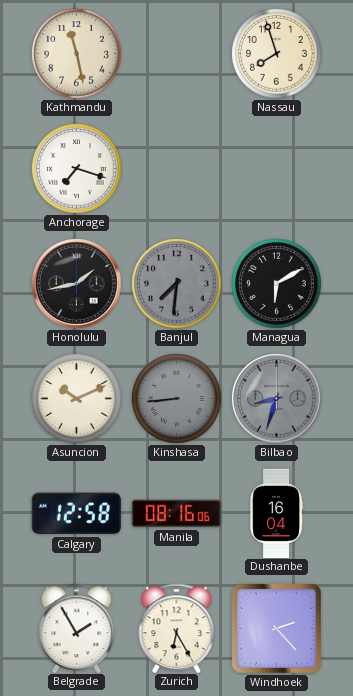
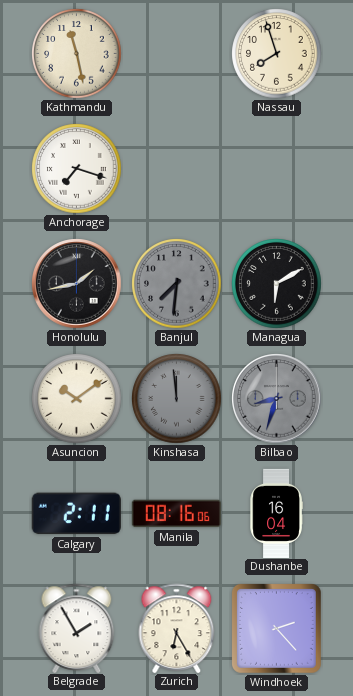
Asuncion: 10:11 -> 10:09
Kinshasa: 8:44 -> 11:59
Calgary: 12:58 -> 2:11
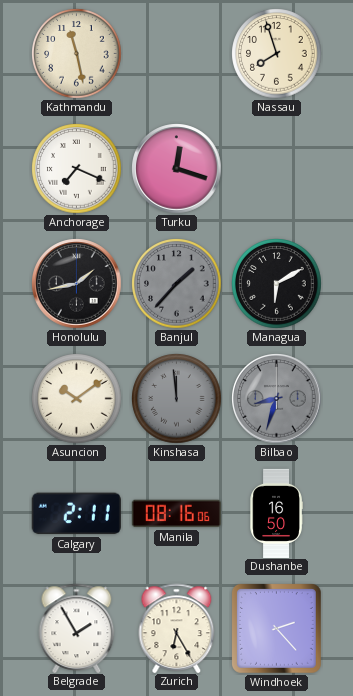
Anchorage: 7:18 -> 7:19
Turku: none -> 12:18
Banjul: 7:31 -> 1:37
Dushanbe: 16:04 -> 16:50
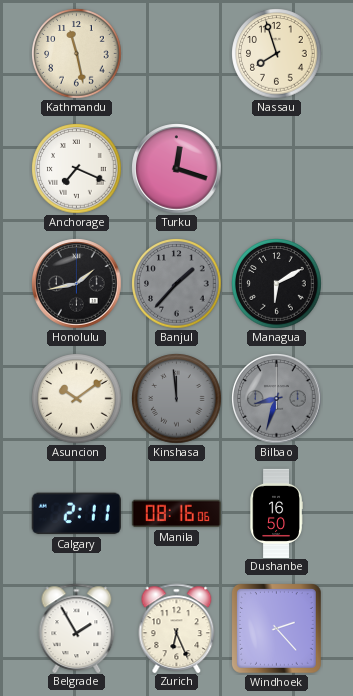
Zurich: 6:25 -> 6:26
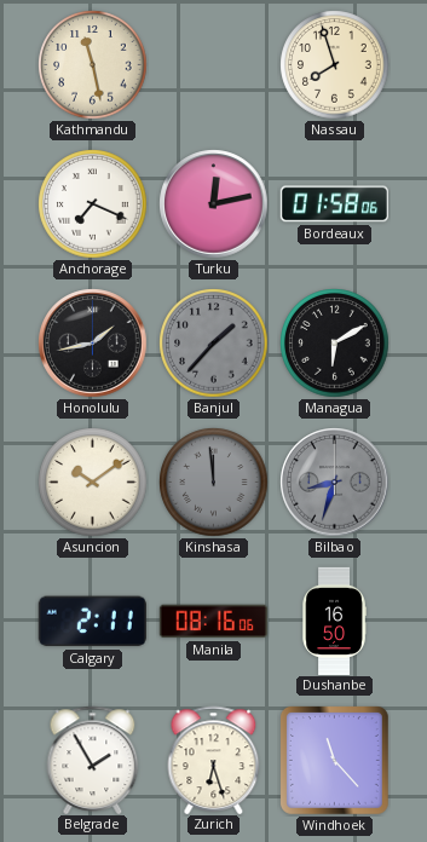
Turku: 12:18 -> 12:13
Bordeaux: none -> 01:58
Zurich: 6:26 -> 6:27
Windhoek: 2:23 -> 11:23
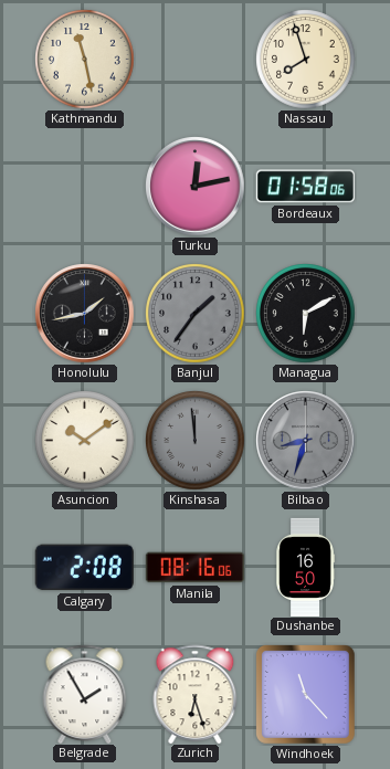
Anchorage: 7:19 -> none
Banjul: 1:37 -> 1:36
Calgary: 2:11 -> 2:08
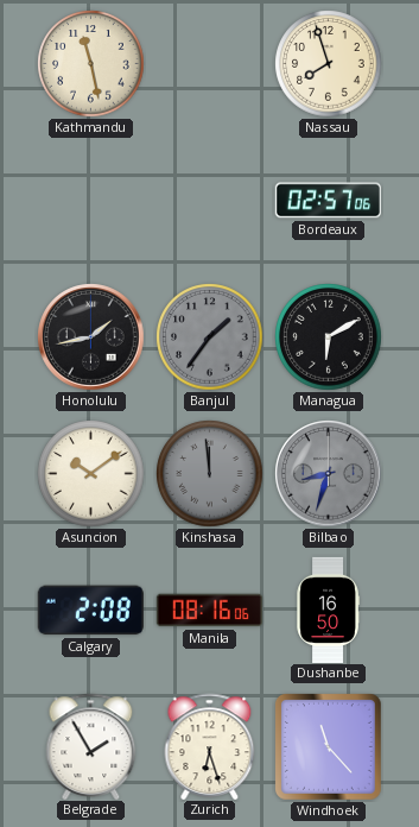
Turku: 12:13 -> none
Bordeaux: 01:58 -> 02:57
